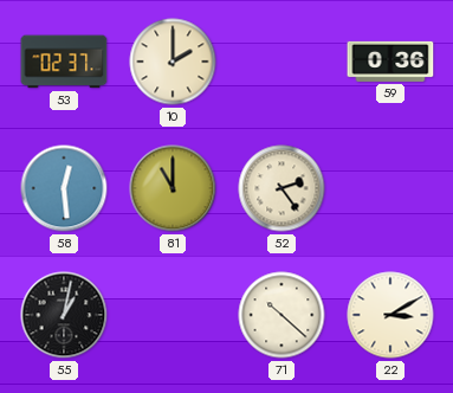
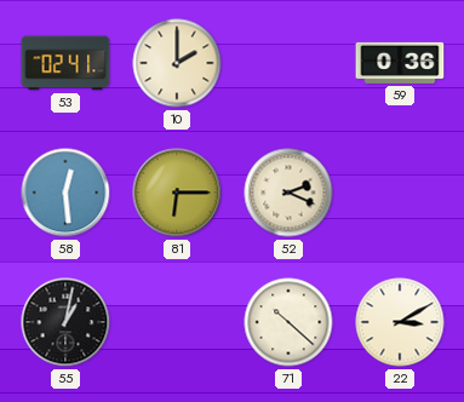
53: 02:37 -> 02:41
81: 11:00 -> 6:15
52: 2:24 -> 2:19
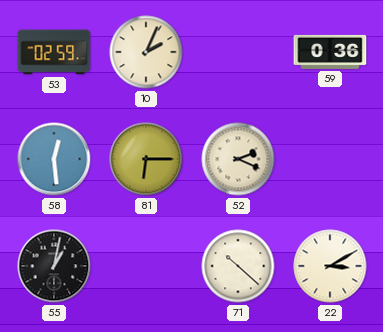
53: 02:41 -> 02:59
10: 2:00 -> 2:04
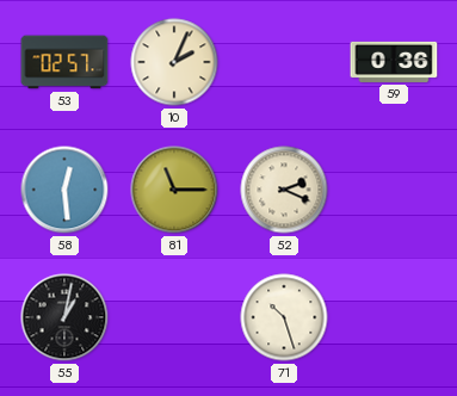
53: 02:59 -> 02:57
81: 6:15 -> 11:15
71: 10:22 -> 10:27
22: 3:10 -> none
